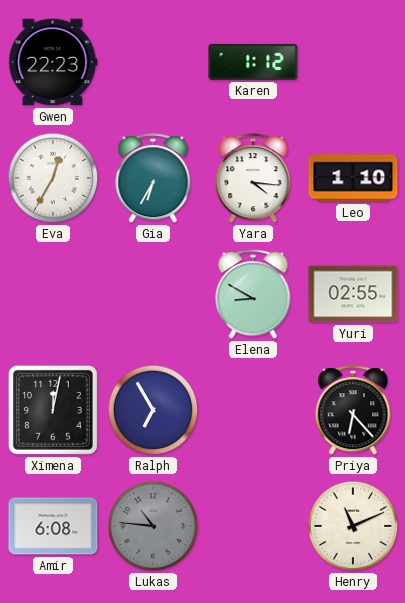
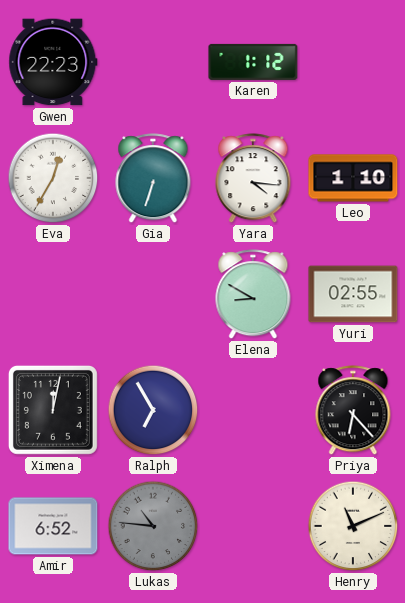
Gia: 6:35 -> 6:33
Amir: 6:08 -> 6:52
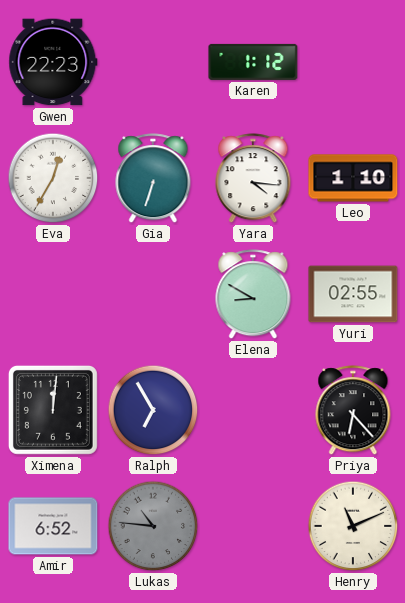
Ximena: 12:02 -> 12:01
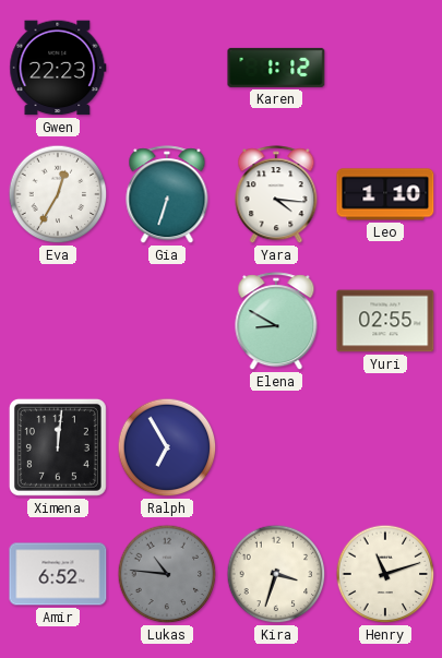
Priya: 6:23 -> none
Kira: none -> 3:33
Henry: 11:11 -> 11:12
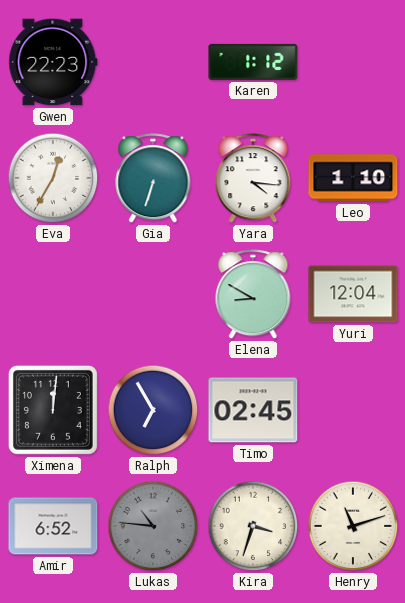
Yuri: 02:55 -> 12:04
Timo: none -> 02:45
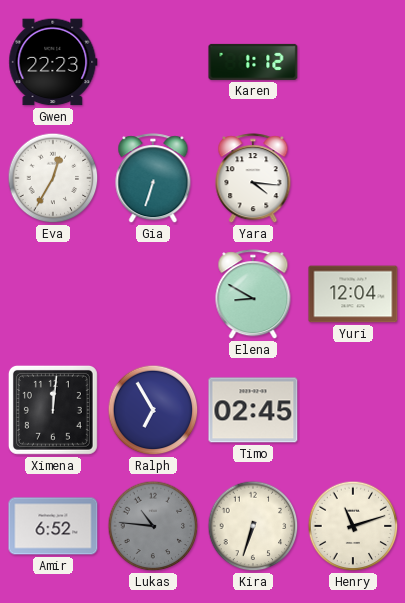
Leo: 1:10 -> none
Kira: 3:33 -> 6:33
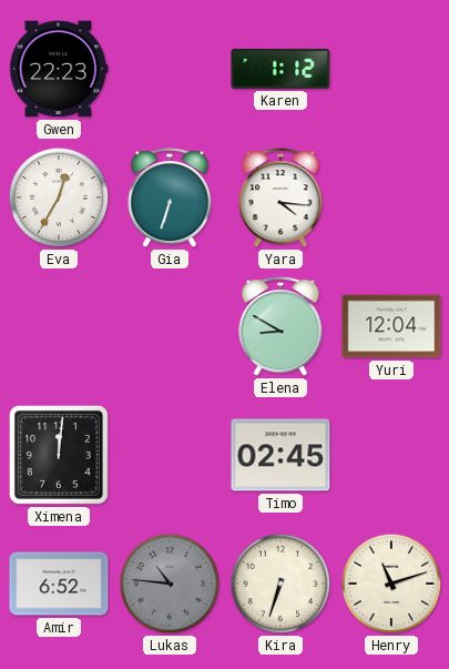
Ralph: 6:55 -> none
